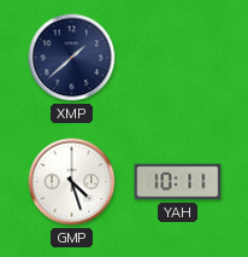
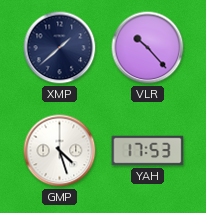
VLR: none -> 10:23
YAH: 10:11 -> 17:53
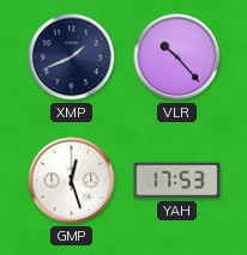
XMP: 1:38 -> 1:41
GMP: 4:27 -> 12:27
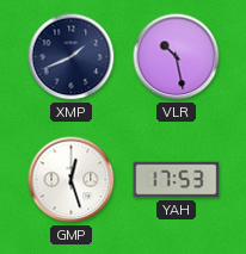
VLR: 10:23 -> 10:28
